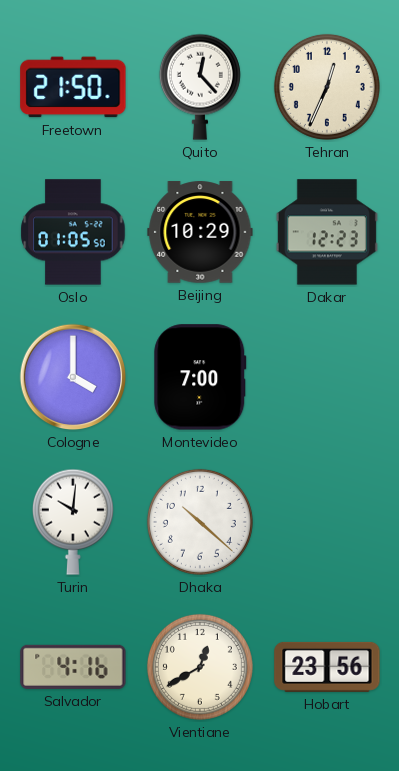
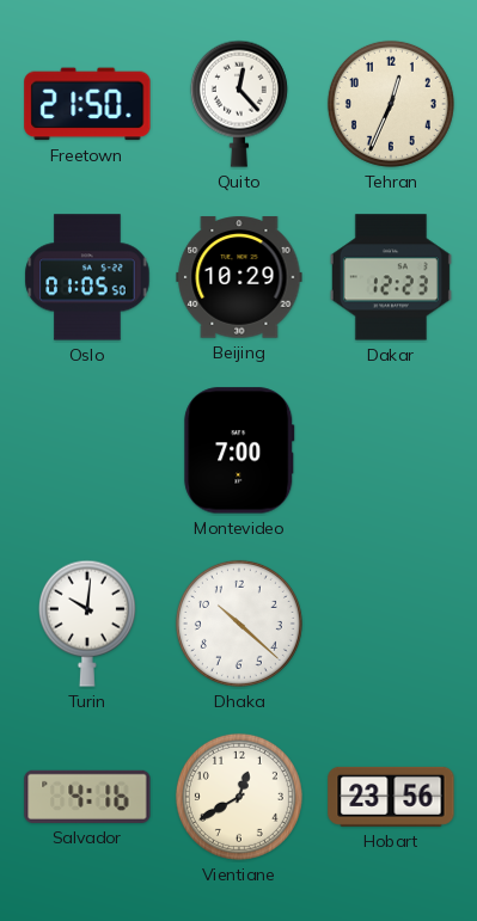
Cologne: 4:00 -> none
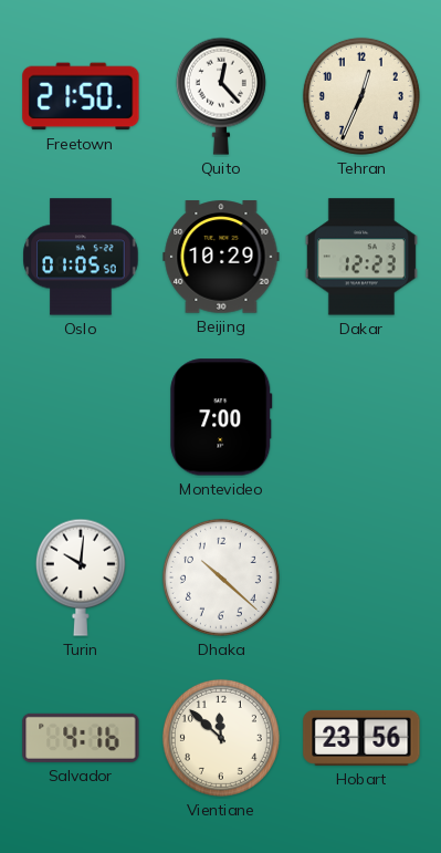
Vientiane: 12:40 -> 11:52
